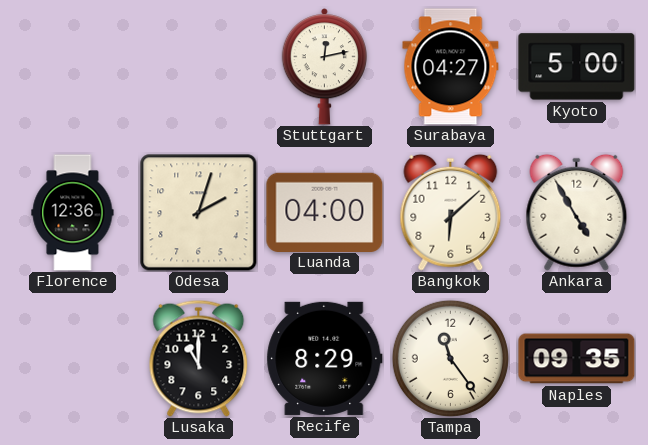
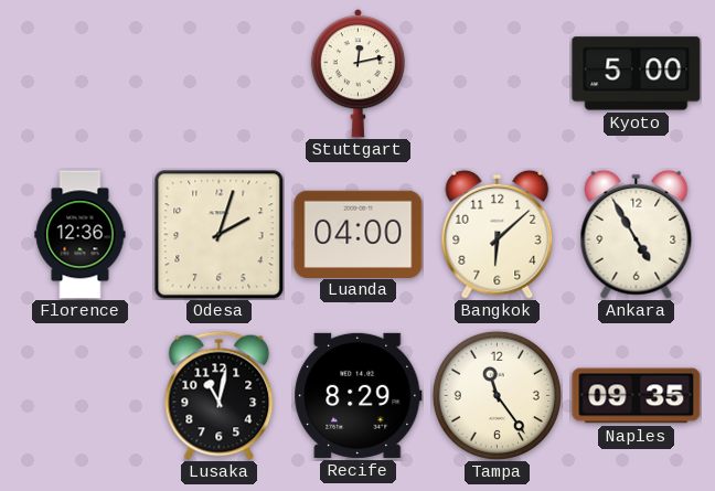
Surabaya: 04:27 -> none
Lusaka: 11:00 -> 11:02
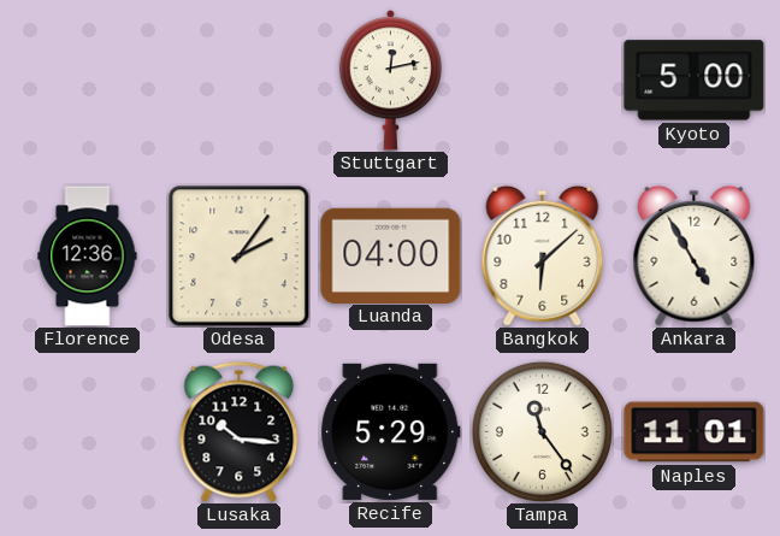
Odesa: 2:03 -> 2:06
Lusaka: 11:02 -> 10:16
Recife: 8:29 -> 5:29
Naples: 09:35 -> 11:01
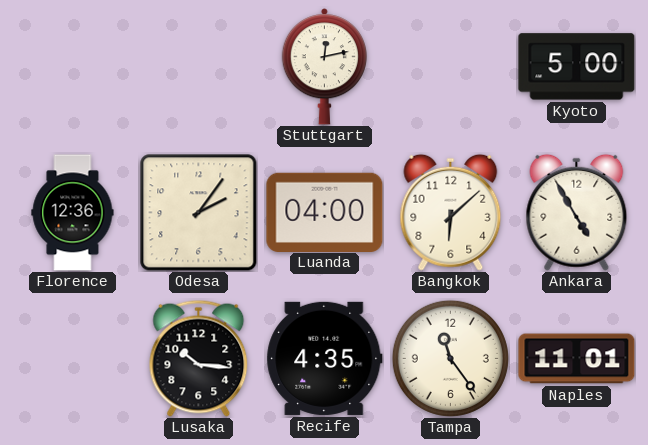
Recife: 5:29 -> 4:35
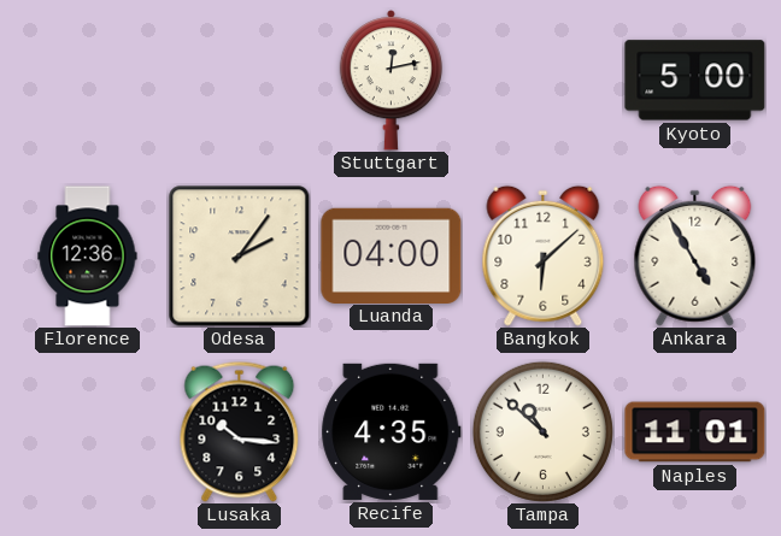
Tampa: 11:24 -> 10:52
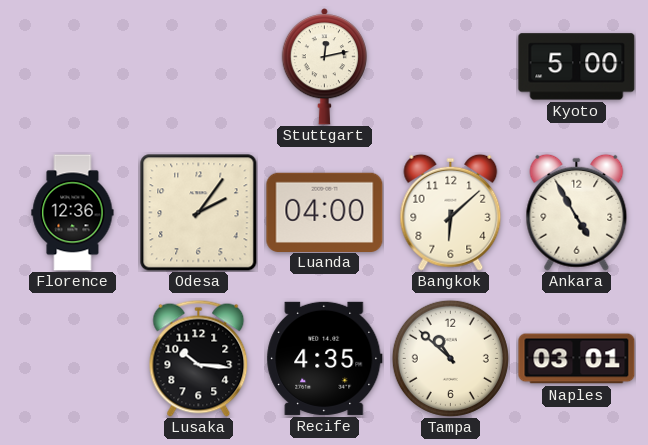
Naples: 11:01 -> 03:01
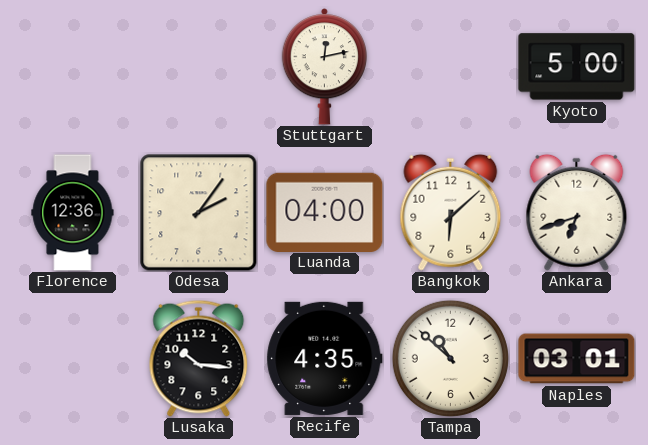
Ankara: 4:55 -> 6:42
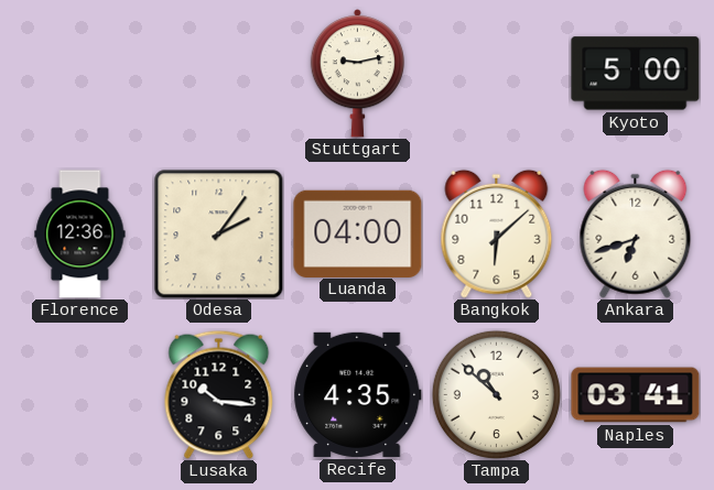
Stuttgart: 12:13 -> 9:13
Naples: 03:01 -> 03:41
